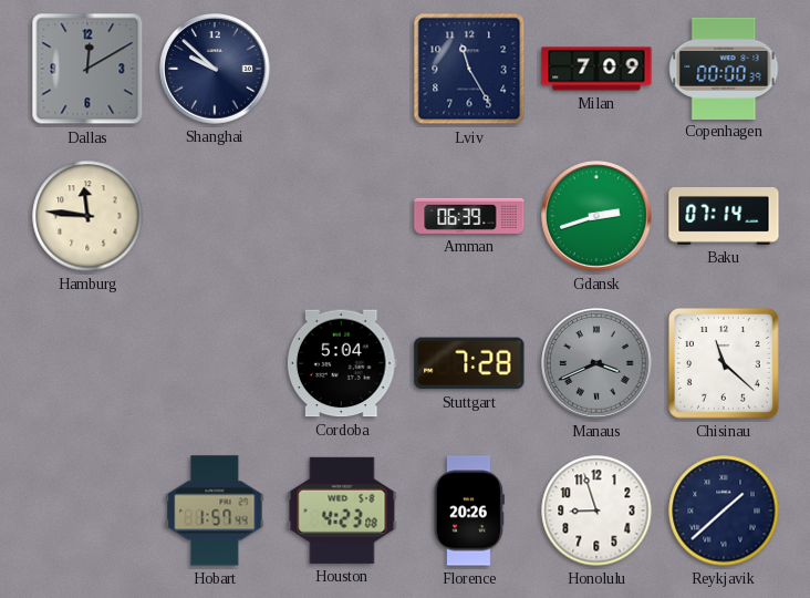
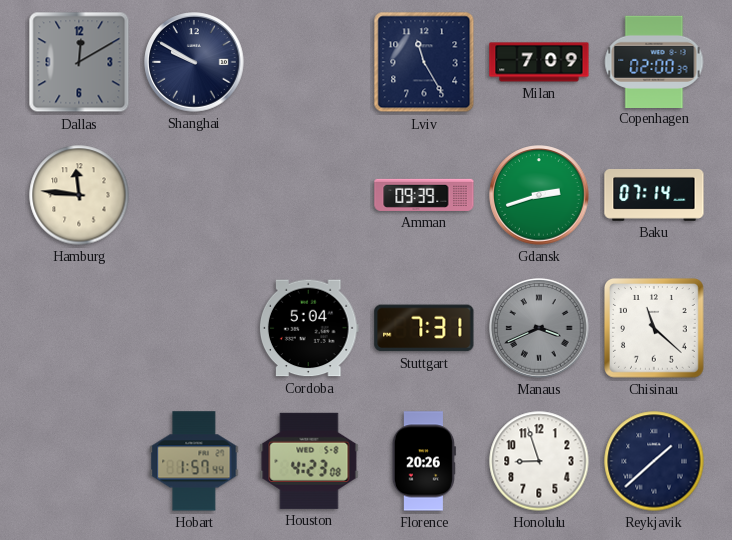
Shanghai: 9:52 -> 9:50
Copenhagen: 00:00 -> 02:00
Amman: 06:39 -> 09:39
Stuttgart: 7:28 -> 7:31
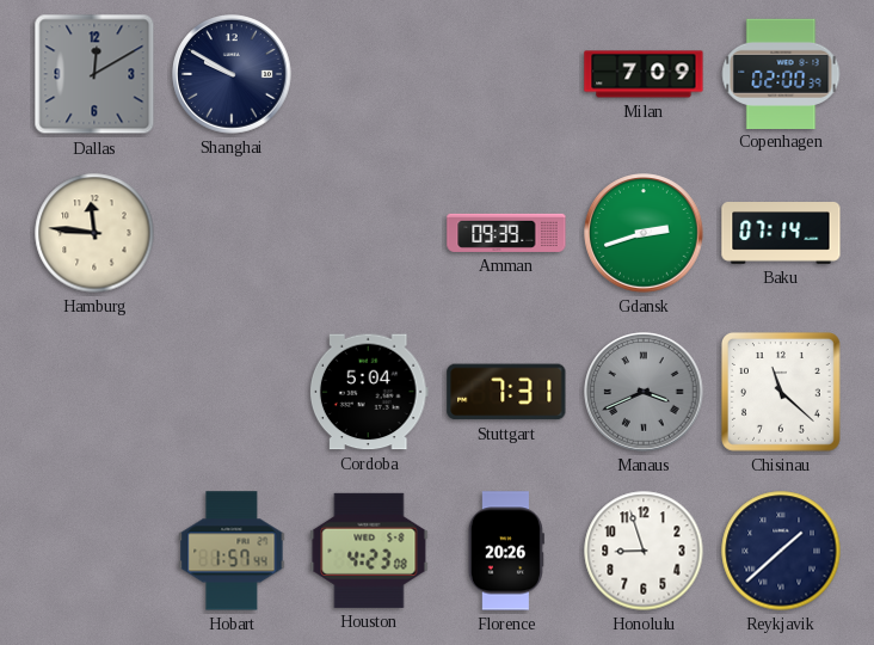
Lviv: 11:25 -> none
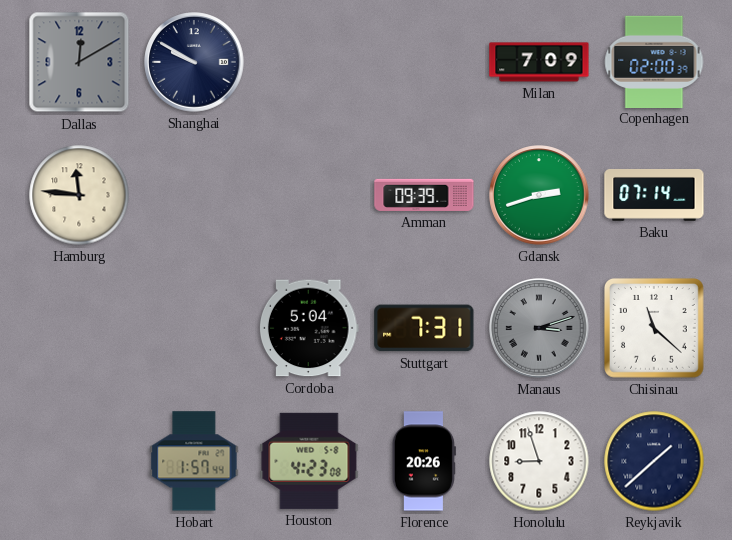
Manaus: 3:41 -> 3:12
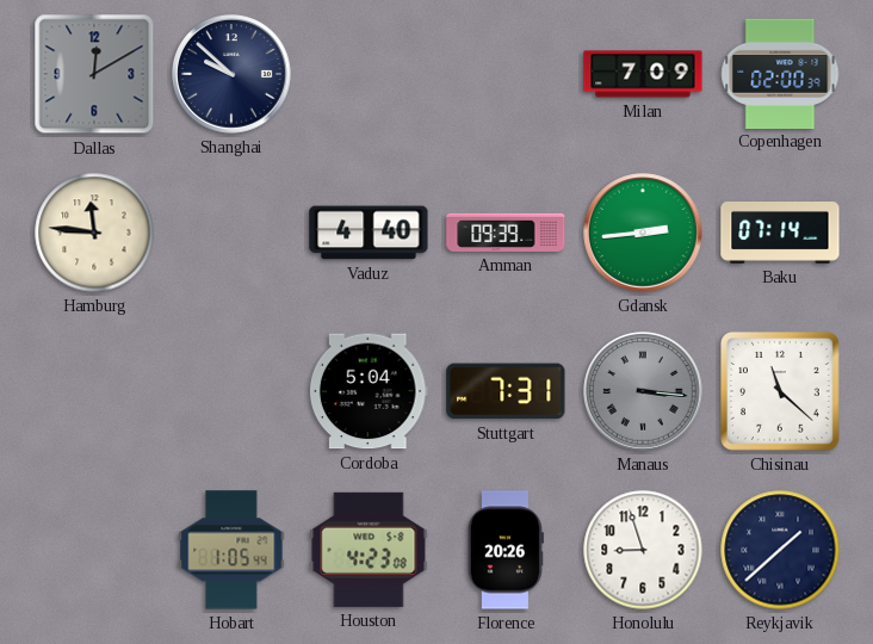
Shanghai: 9:50 -> 9:52
Vaduz: none -> 4:40
Gdansk: 2:42 -> 2:44
Manaus: 3:12 -> 3:16
Hobart: 1:57 -> 1:05
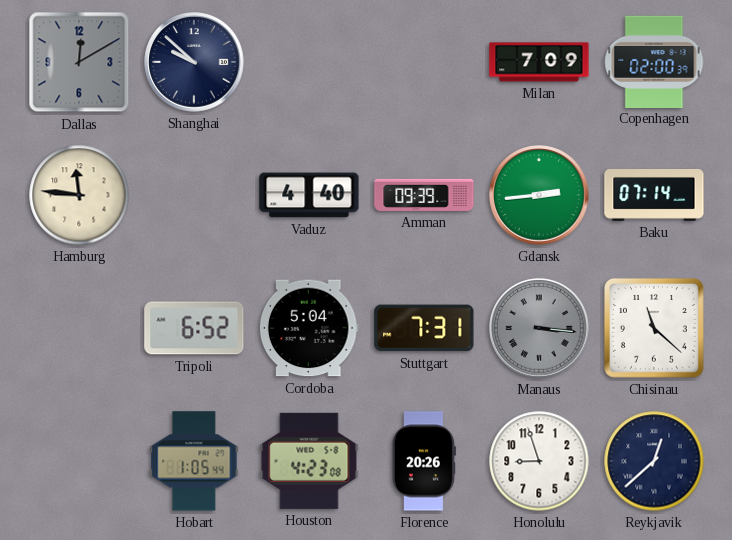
Tripoli: none -> 6:52
Reykjavik: 1:38 -> 12:38
